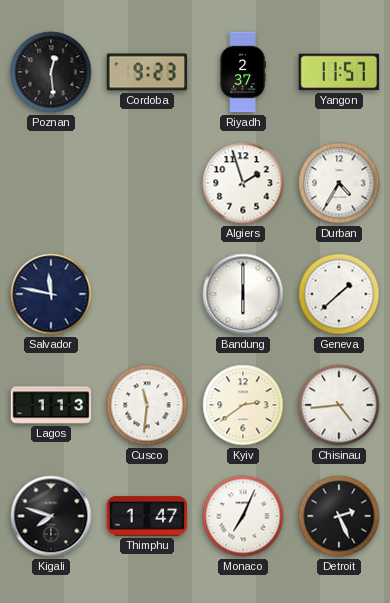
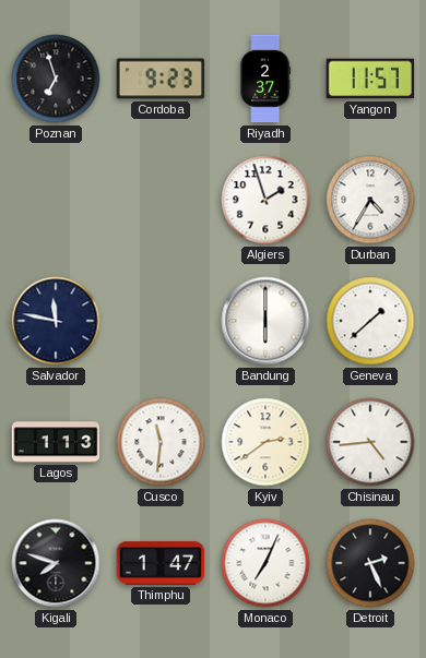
Poznan: 12:29 -> 6:57
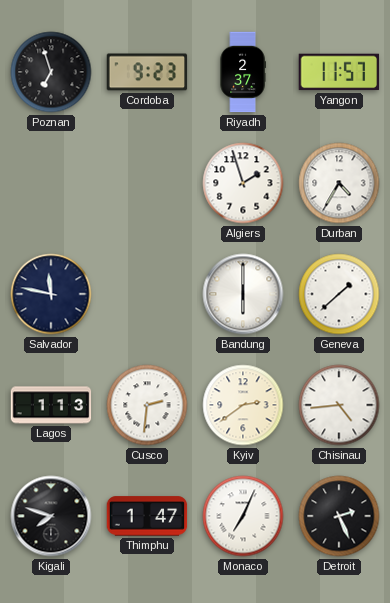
Cusco: 11:31 -> 2:31
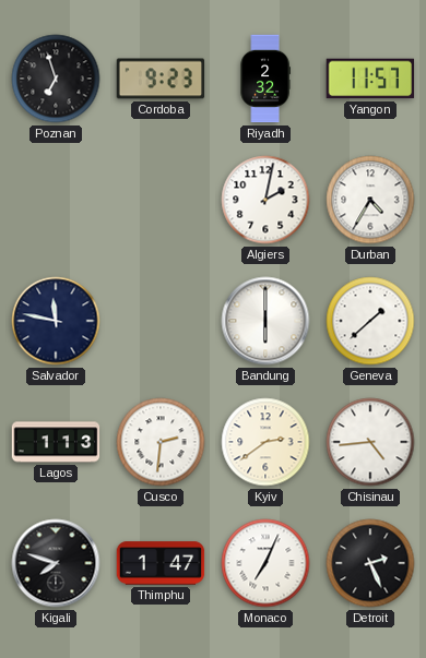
Riyadh: 2:37 -> 2:32
Algiers: 1:57 -> 2:02
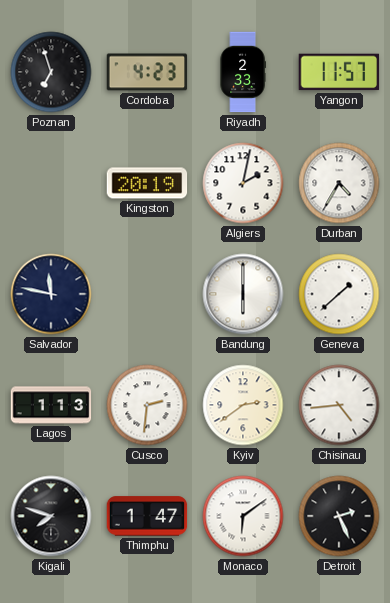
Cordoba: 9:23 -> 4:23
Riyadh: 2:32 -> 2:33
Kingston: none -> 20:19
Monaco: 7:04 -> 6:09
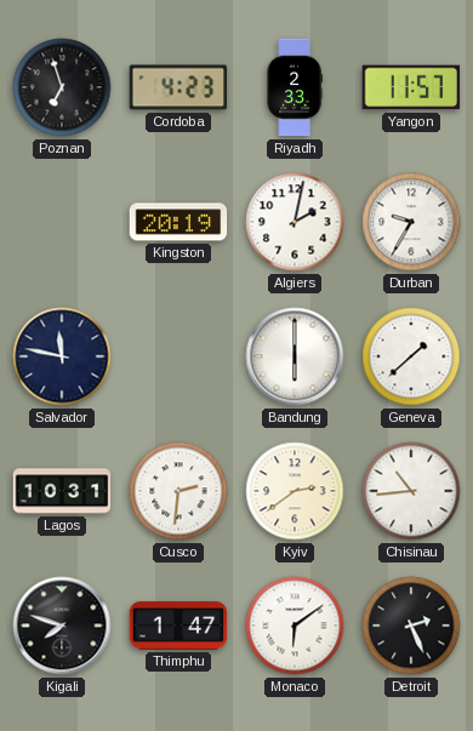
Durban: 4:35 -> 9:35
Lagos: 1:13 -> 10:31
Chisinau: 4:44 -> 10:44
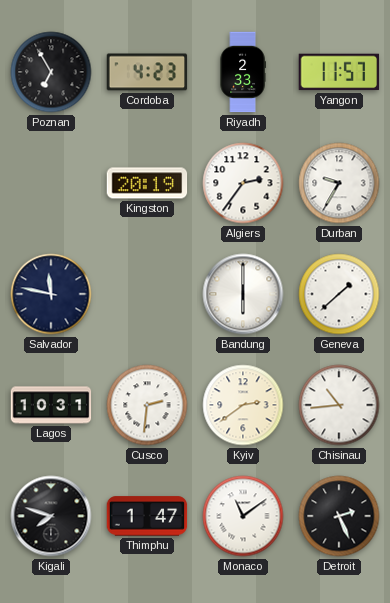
Poznan: 6:57 -> 6:55
Algiers: 2:02 -> 2:36
Monaco: 6:09 -> 11:09
